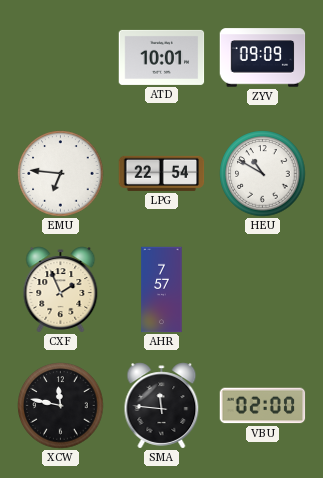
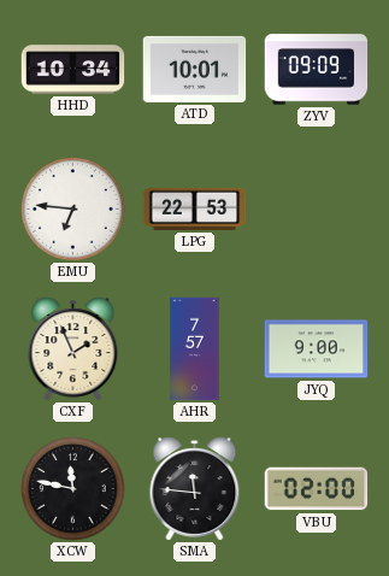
HHD: none -> 10:34
LPG: 22:54 -> 22:53
HEU: 10:50 -> none
JYQ: none -> 9:00
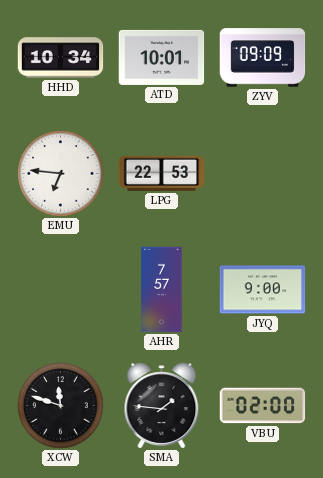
CXF: 1:56 -> none
XCW: 11:47 -> 11:48
SMA: 11:46 -> 1:46
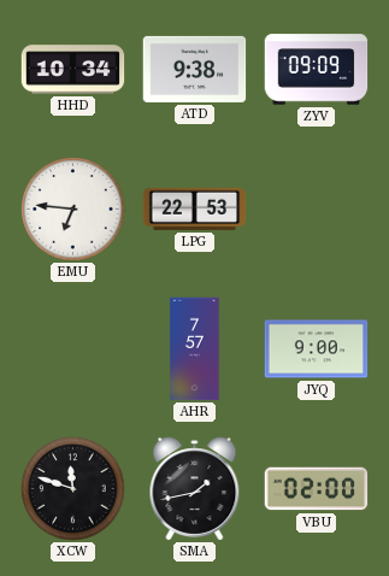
ATD: 10:01 -> 9:38
SMA: 1:46 -> 1:43
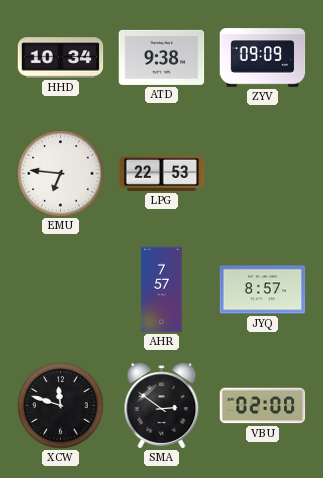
JYQ: 9:00 -> 8:57
SMA: 1:43 -> 2:51
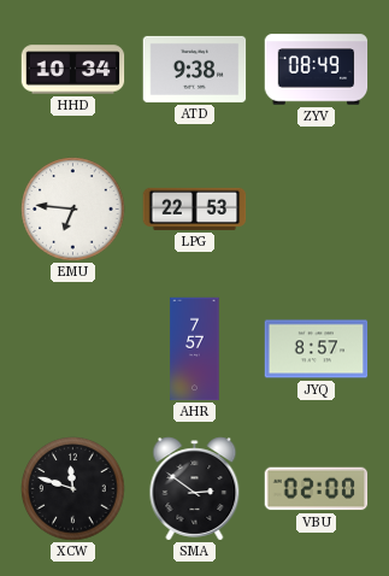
ZYV: 09:09 -> 08:49
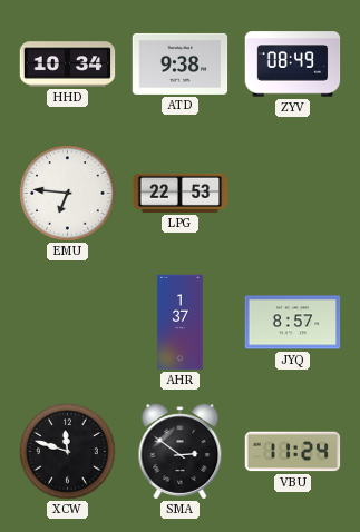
AHR: 7:57 -> 1:37
VBU: 02:00 -> 11:24
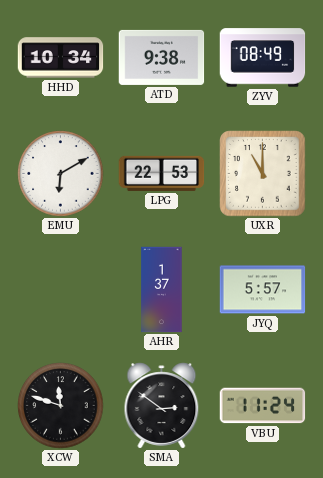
EMU: 6:46 -> 6:10
UXR: none -> 11:00
JYQ: 8:57 -> 5:57
